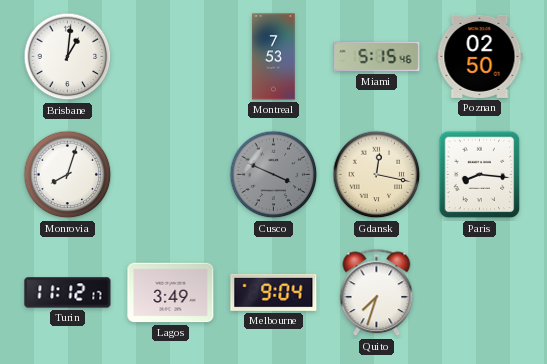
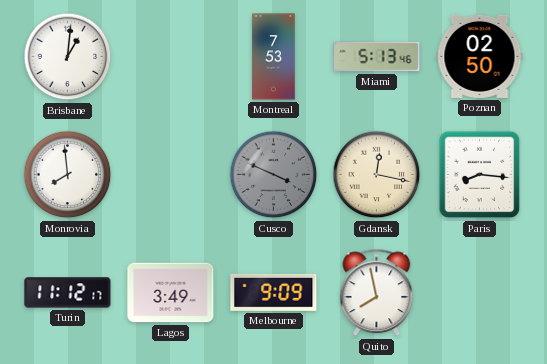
Miami: 5:15 -> 5:13
Monrovia: 8:03 -> 7:59
Melbourne: 9:04 -> 9:09
Quito: 7:33 -> 7:58
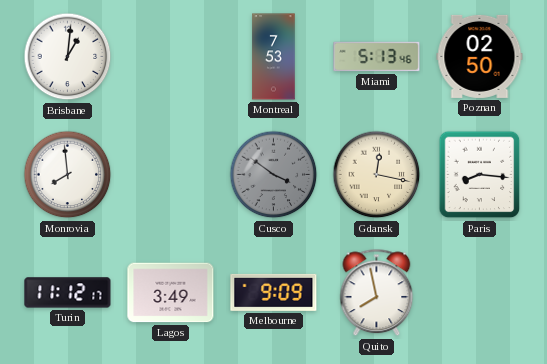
Cusco: 3:49 -> 3:51
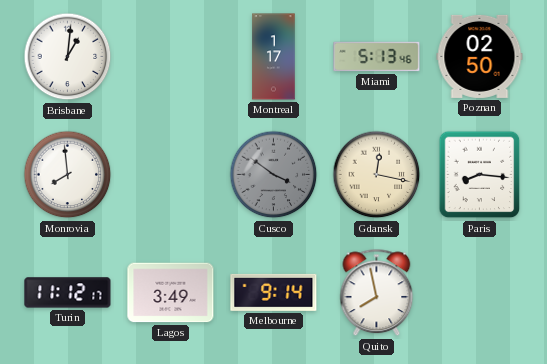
Montreal: 7:53 -> 1:17
Melbourne: 9:09 -> 9:14
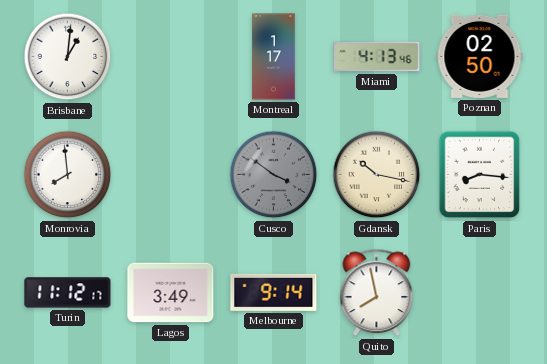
Miami: 5:13 -> 4:13
Gdansk: 12:17 -> 10:17
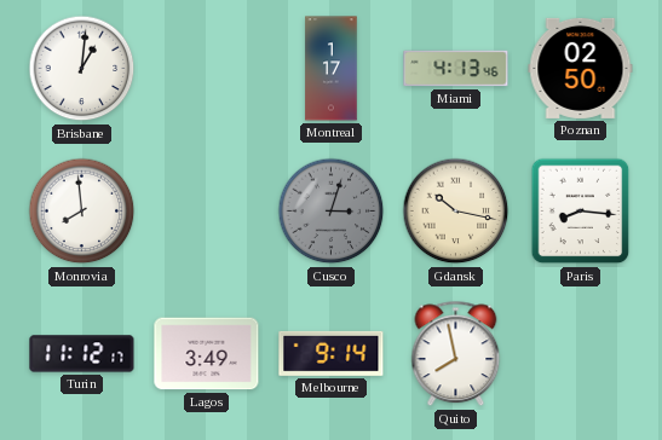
Cusco: 3:51 -> 3:03
